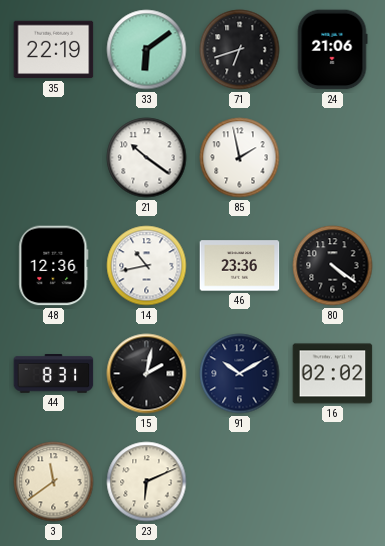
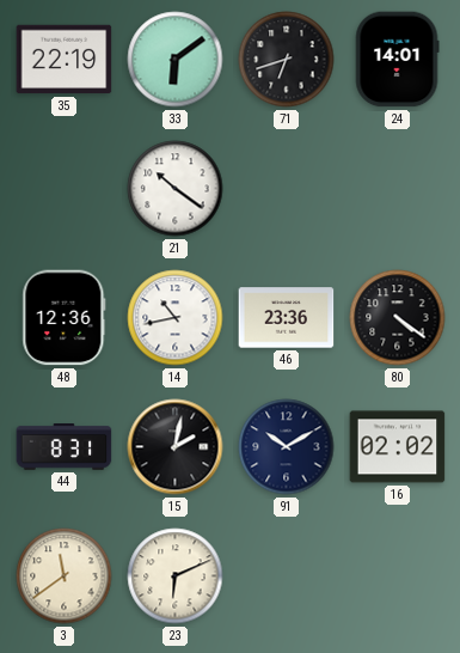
24: 21:06 -> 14:01
85: 1:58 -> none
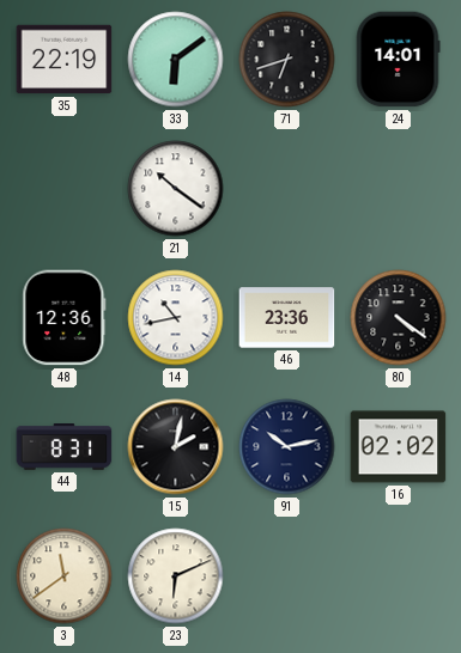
91: 10:10 -> 10:13
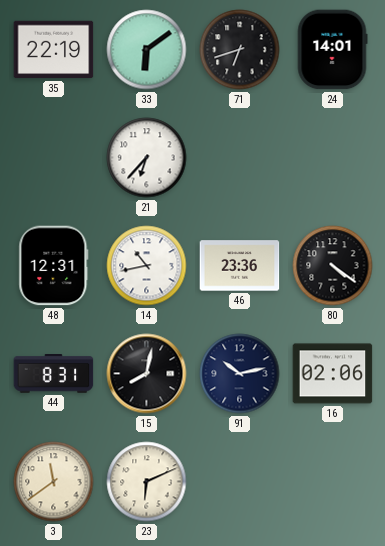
21: 10:21 -> 6:37
48: 12:36 -> 12:31
15: 2:02 -> 8:02
16: 02:02 -> 02:06
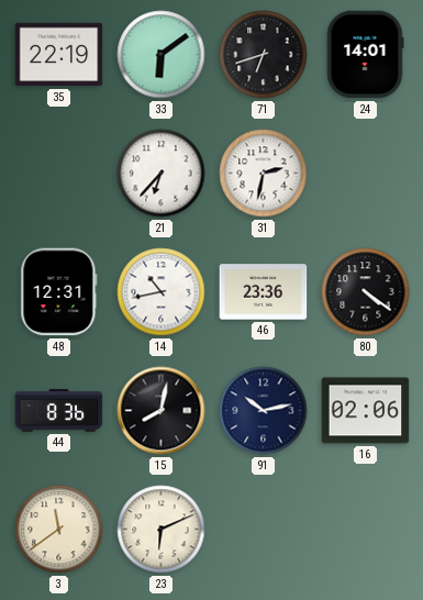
31: none -> 2:32
44: 8:31 -> 8:36
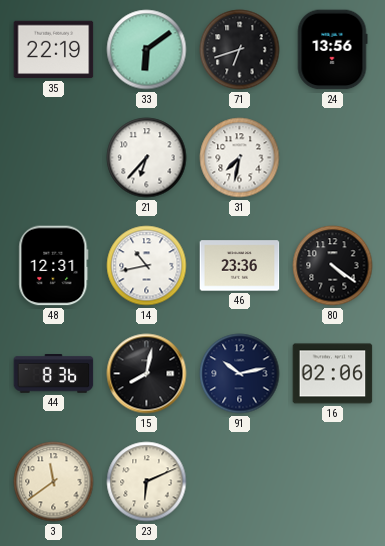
24: 14:01 -> 13:56
31: 2:32 -> 7:32
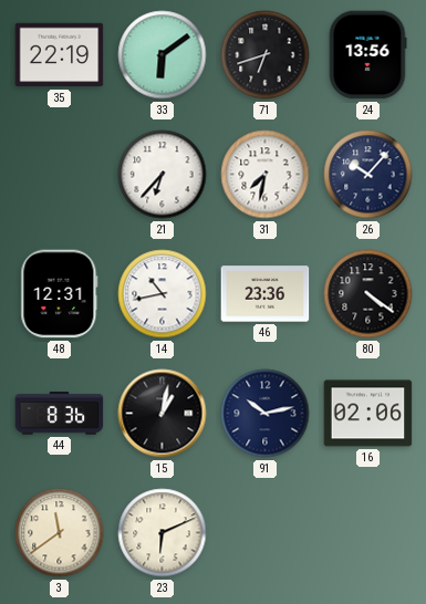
26: none -> 10:07
15: 8:02 -> 1:02
